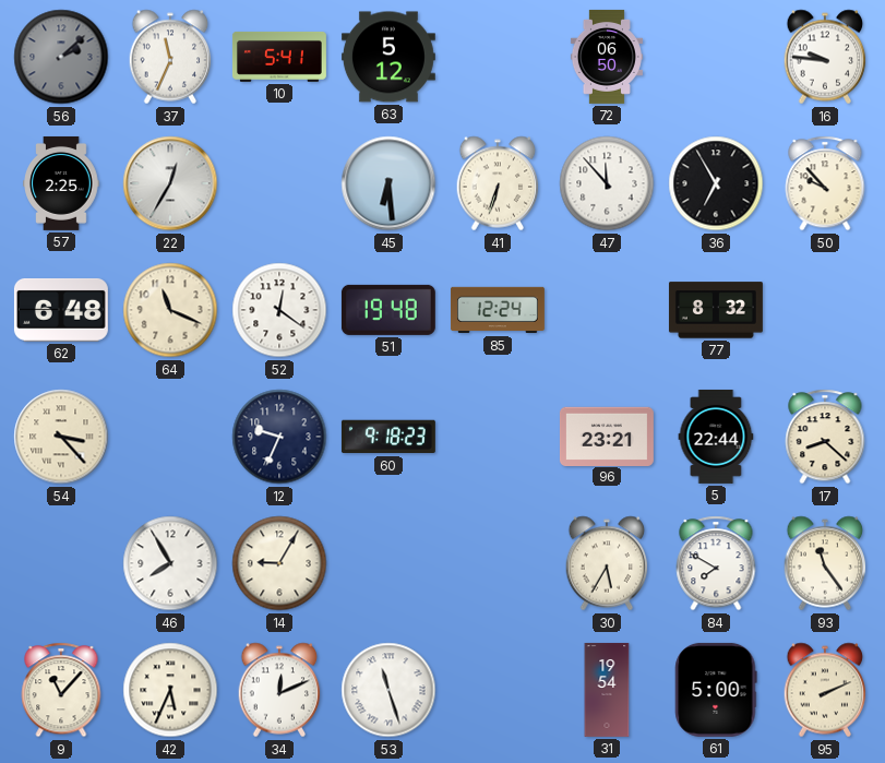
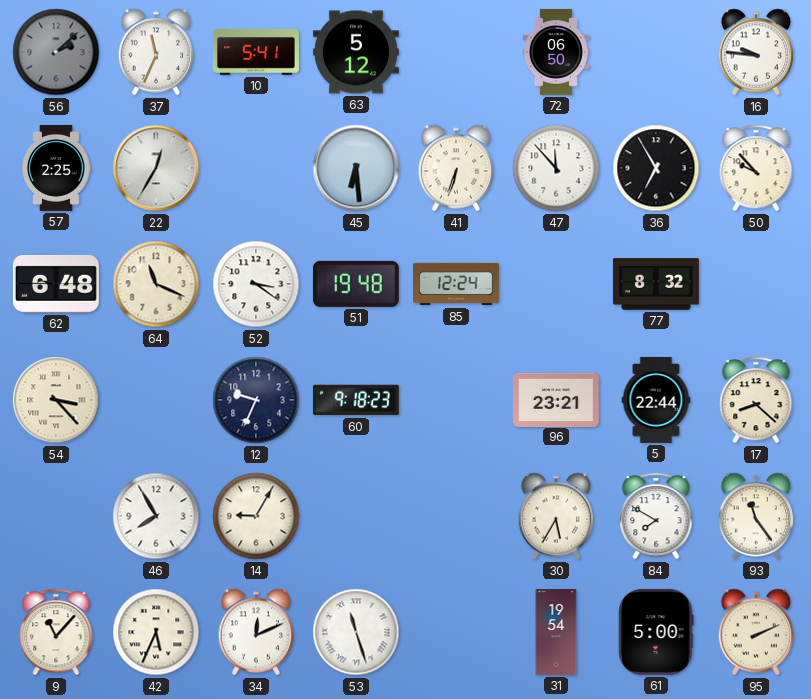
52: 12:21 -> 3:21
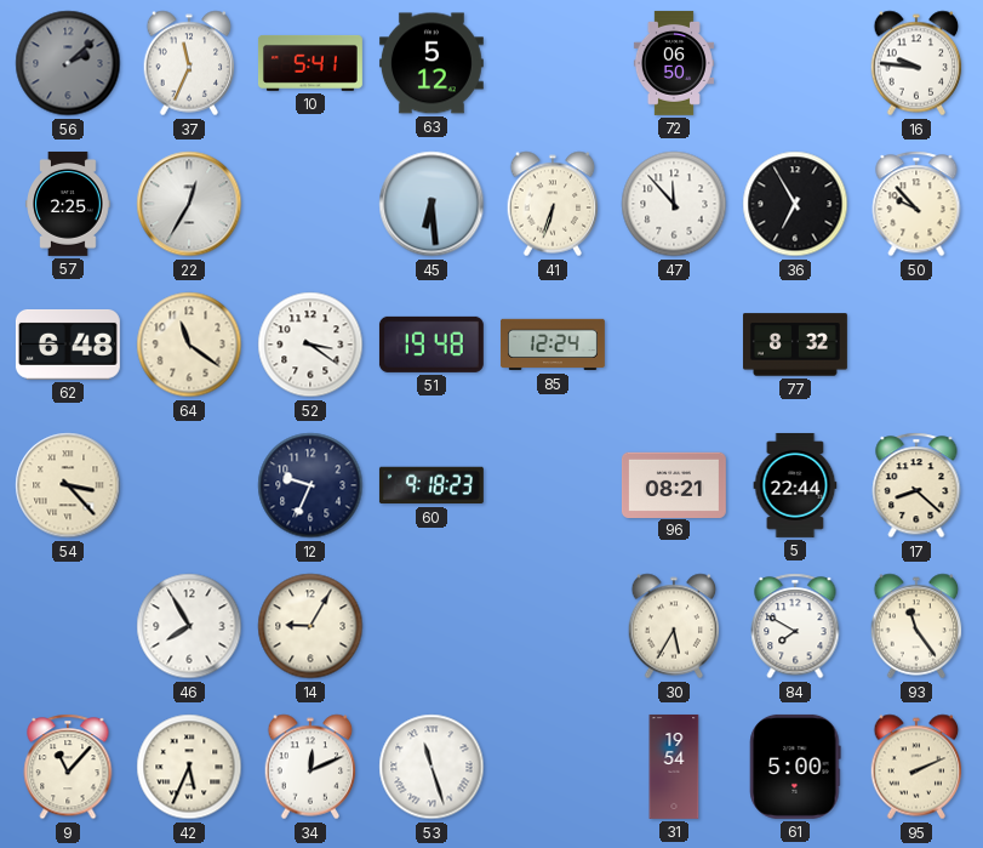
64: 11:19 -> 11:21
96: 23:21 -> 08:21
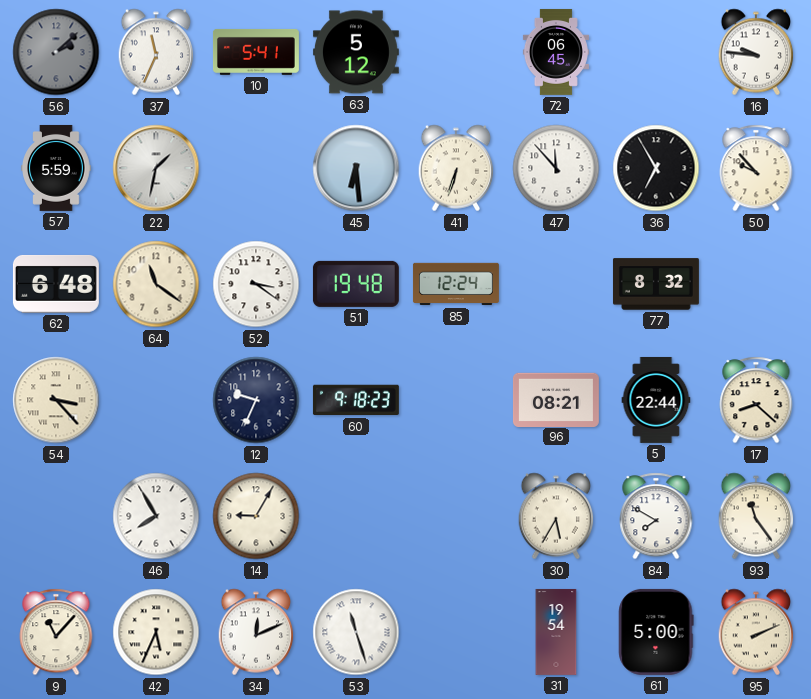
72: 06:50 -> 06:45
57: 2:25 -> 5:59
22: 12:35 -> 1:32
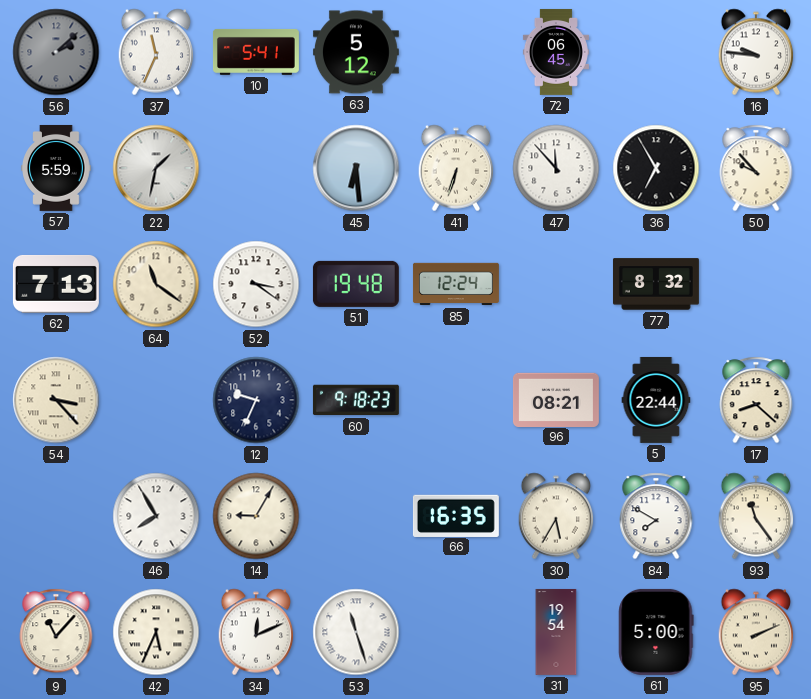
62: 6:48 -> 7:13
66: none -> 16:35
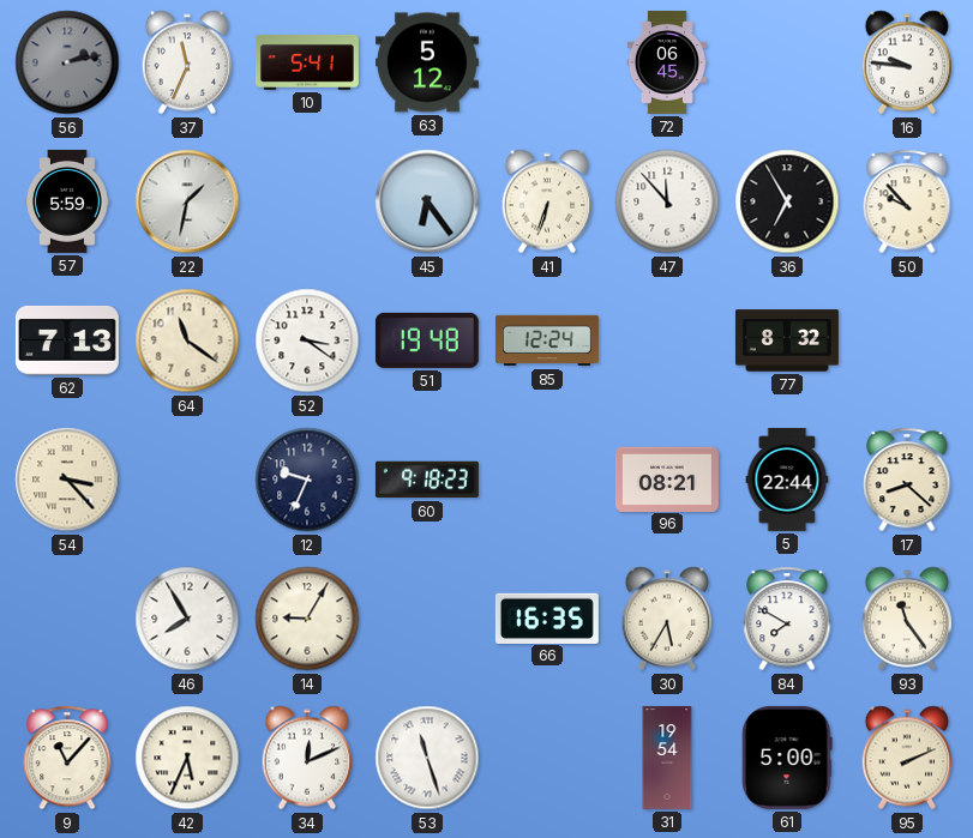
56: 2:08 -> 2:13
45: 6:29 -> 6:24
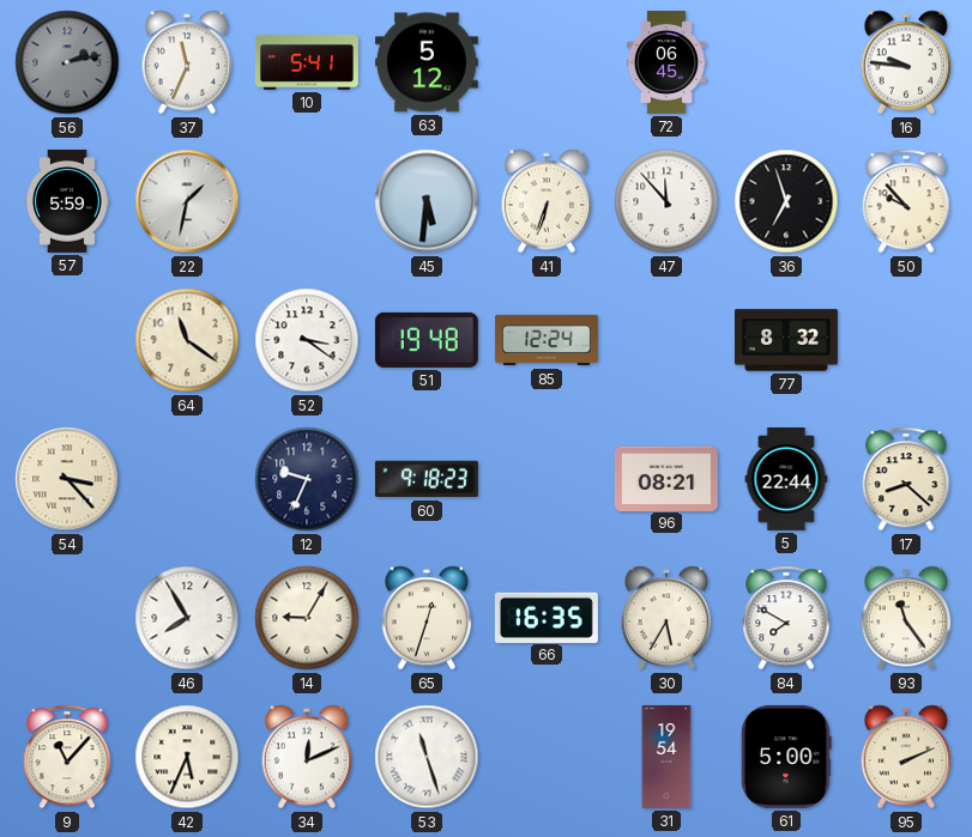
45: 6:24 -> 5:31
36: 6:55 -> 6:57
62: 7:13 -> none
65: none -> 12:33
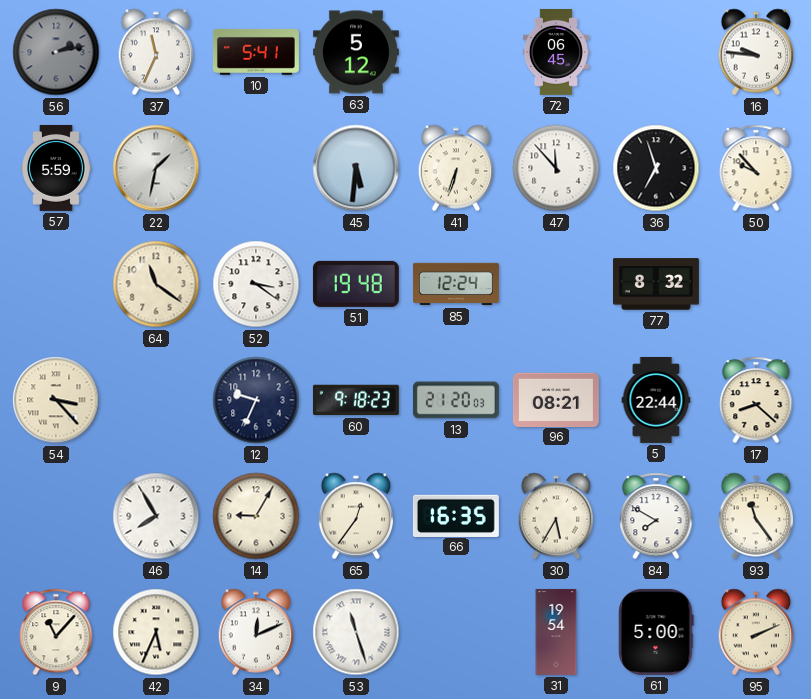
13: none -> 21:20
65: 12:33 -> 12:36
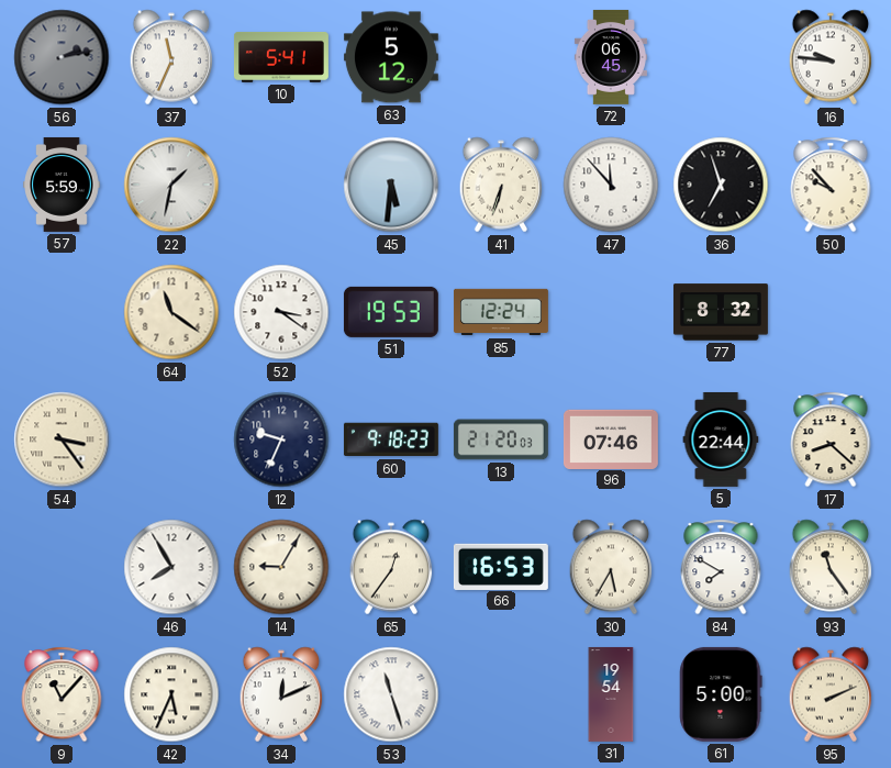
51: 19:48 -> 19:53
54: 3:23 -> 3:24
96: 08:21 -> 07:46
66: 16:35 -> 16:53
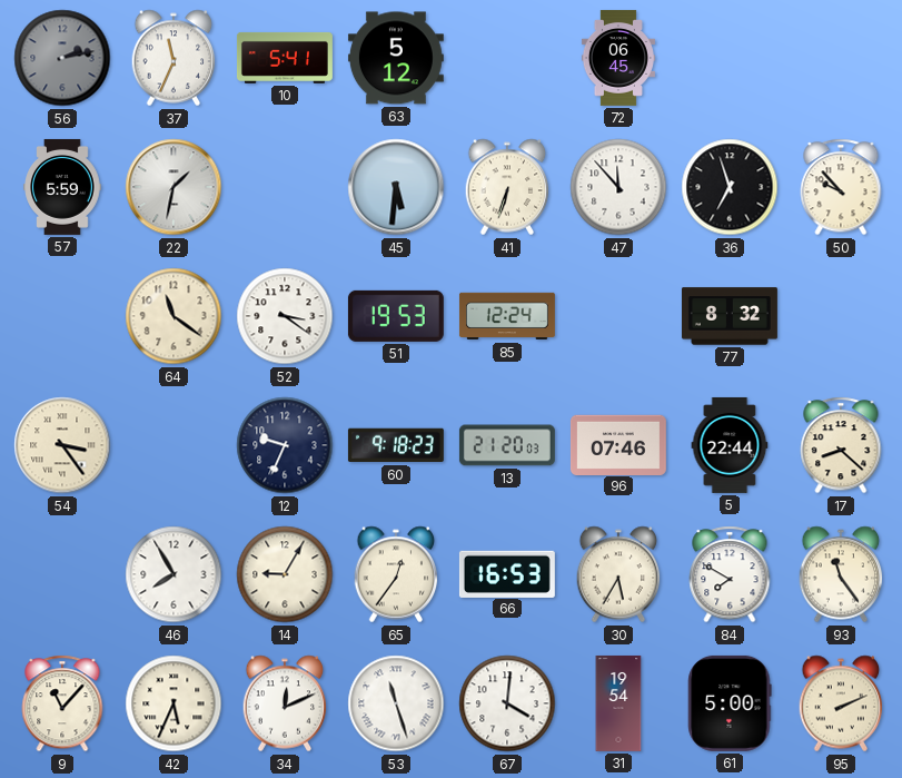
16: 9:46 -> none
67: none -> 4:01
